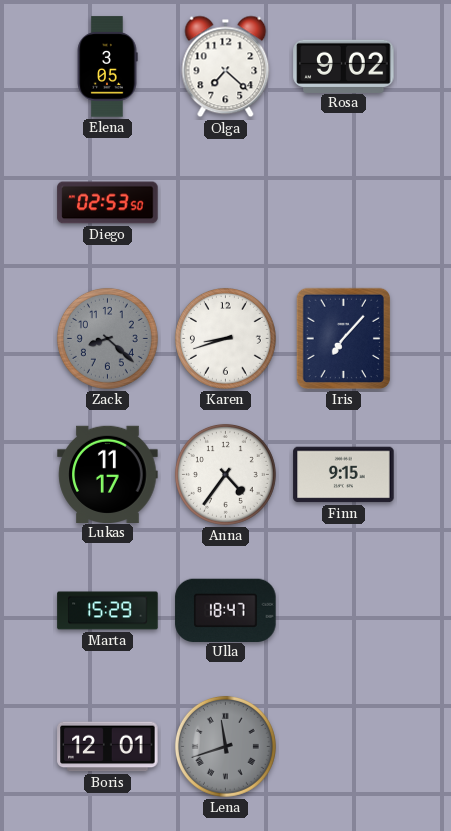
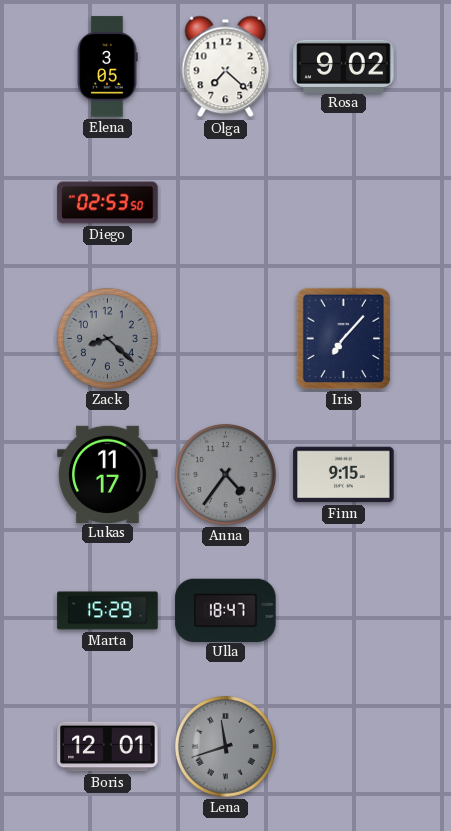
Karen: 8:42 -> none
Anna dial: white -> grey
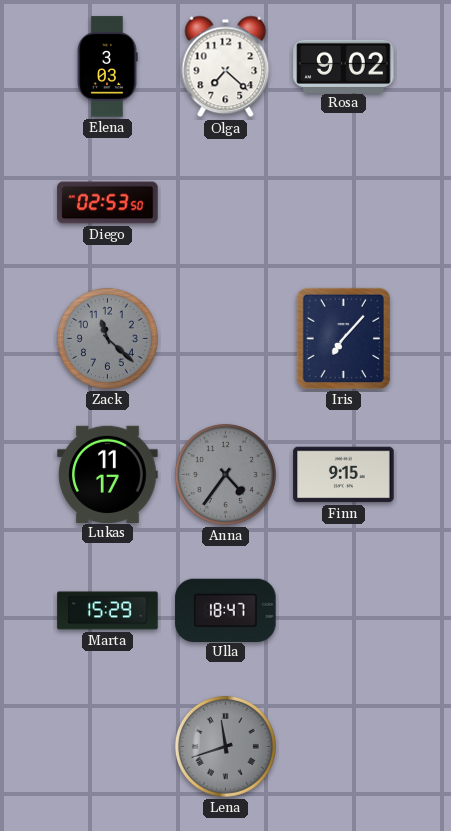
Elena: 3:05 -> 3:03
Zack: 8:22 -> 11:22
Boris: 12:01 -> none
